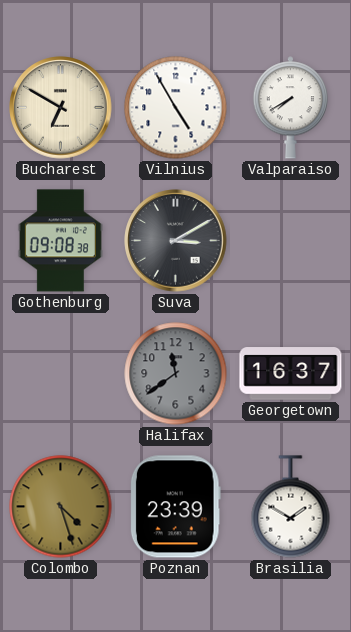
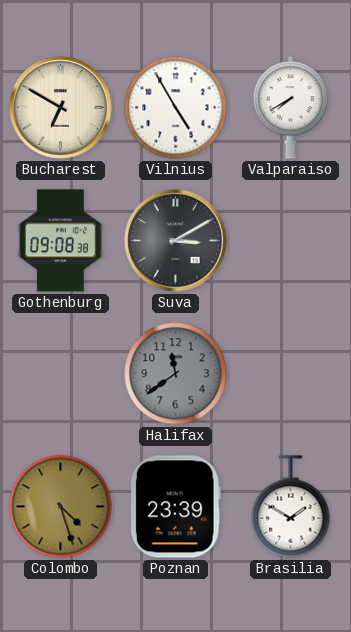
Georgetown: 16:37 -> none
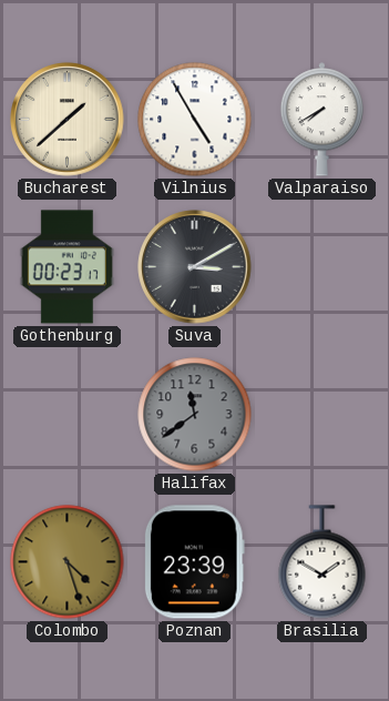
Bucharest: 6:50 -> 1:38
Gothenburg: 09:08 -> 00:23
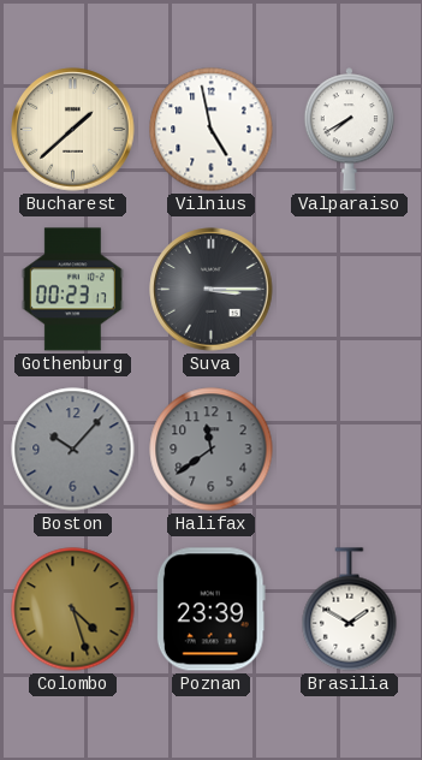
Vilnius: 4:55 -> 4:58
Suva: 3:10 -> 3:15
Boston: none -> 10:07
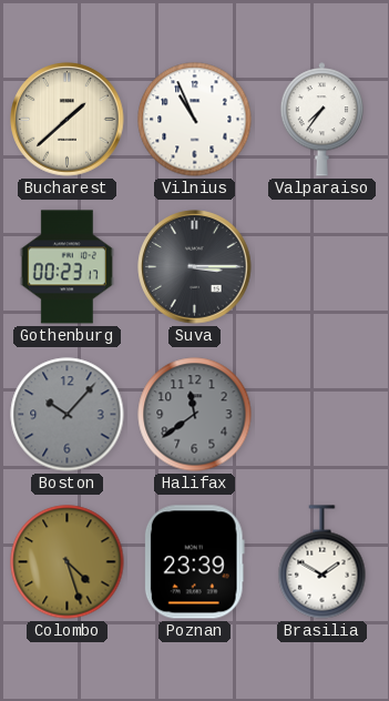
Vilnius: 4:58 -> 10:56
Valparaiso: 7:40 -> 7:36
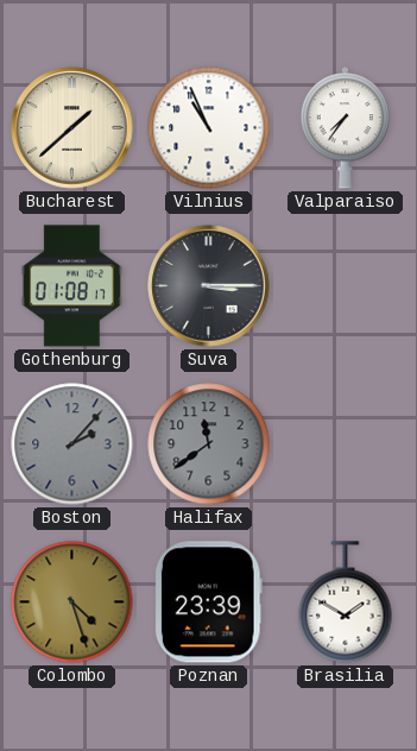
Gothenburg: 00:23 -> 01:08
Boston: 10:07 -> 2:07
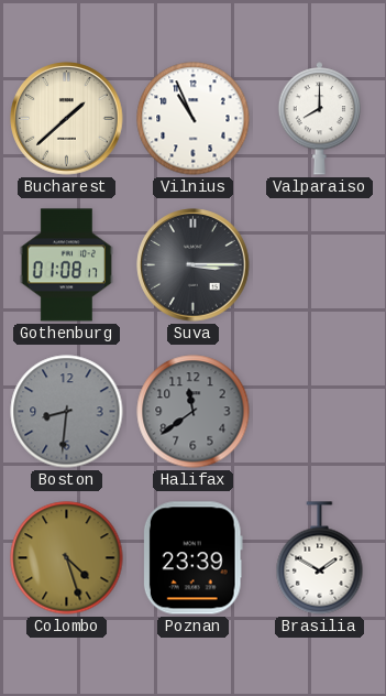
Valparaiso: 7:36 -> 8:00
Boston: 2:07 -> 8:31
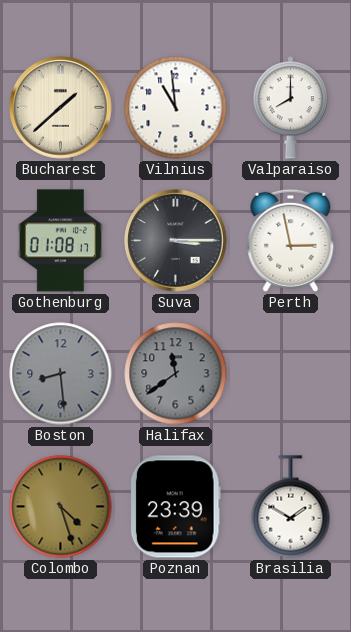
Vilnius: 10:56 -> 10:59
Perth: none -> 2:58
Boston: 8:31 -> 8:29
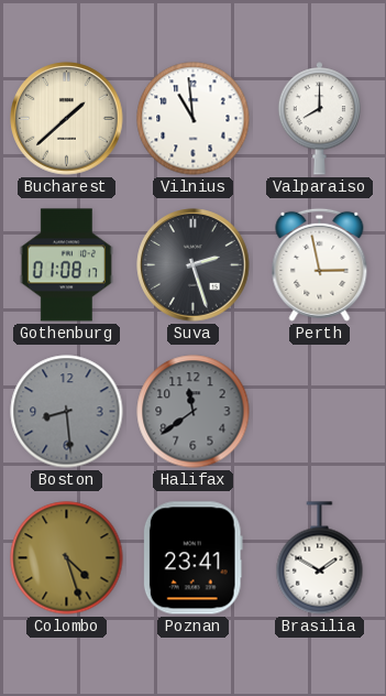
Suva: 3:15 -> 2:27
Poznan: 23:39 -> 23:41
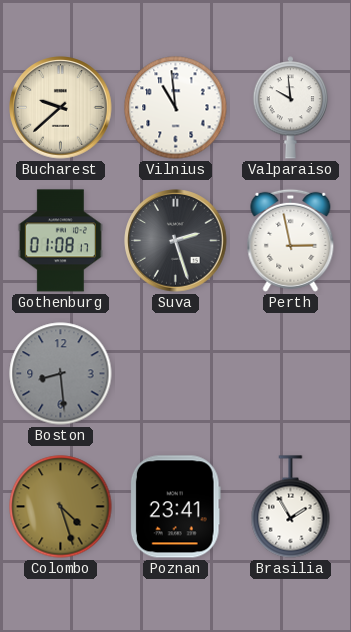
Bucharest: 1:38 -> 9:38
Valparaiso: 8:00 -> 9:59
Halifax: 11:39 -> none
Brasilia: 1:50 -> 1:55
